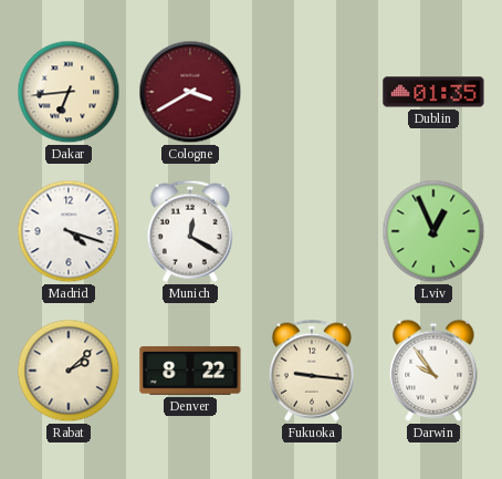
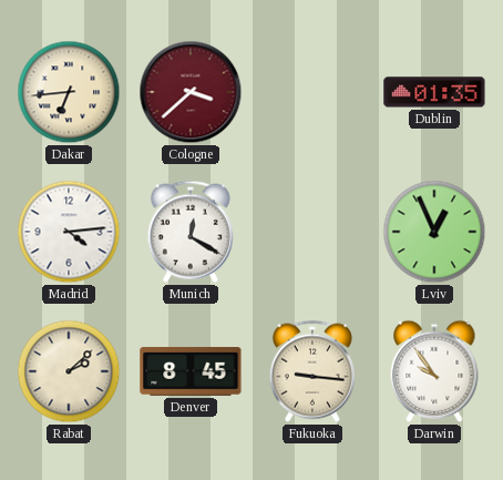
Cologne: 3:40 -> 3:38
Madrid: 4:18 -> 4:14
Denver: 8:22 -> 8:45
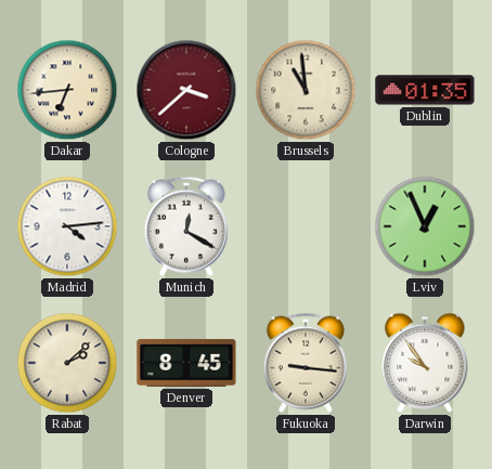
Brussels: none -> 10:59
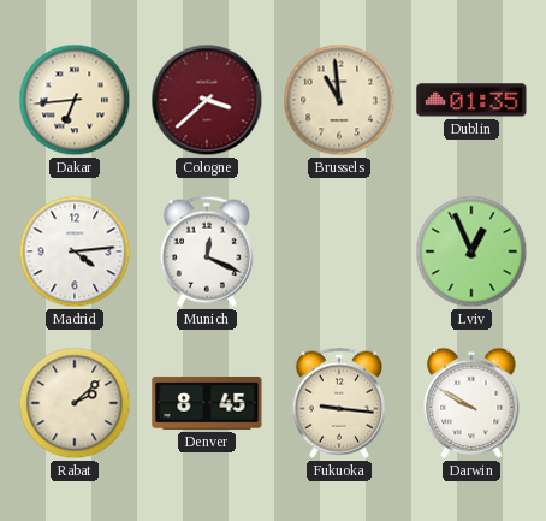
Munich: 12:20 -> 12:19
Darwin: 9:54 -> 9:50
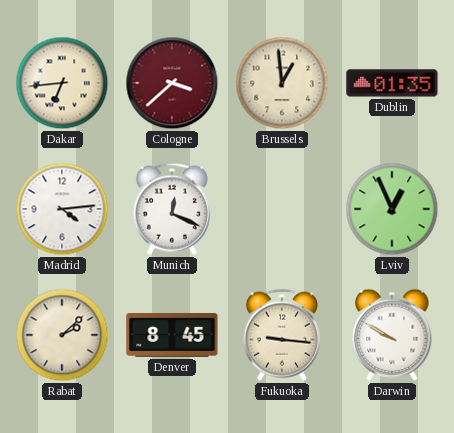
Brussels: 10:59 -> 12:59
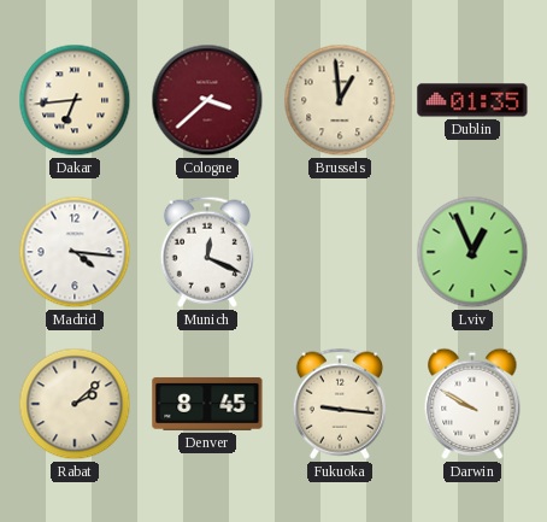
Madrid: 4:14 -> 4:16
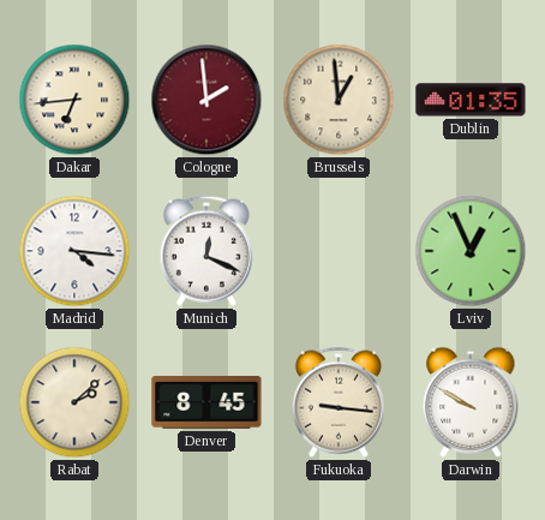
Cologne: 3:38 -> 1:59
